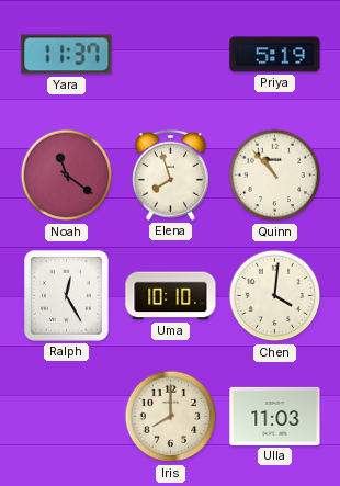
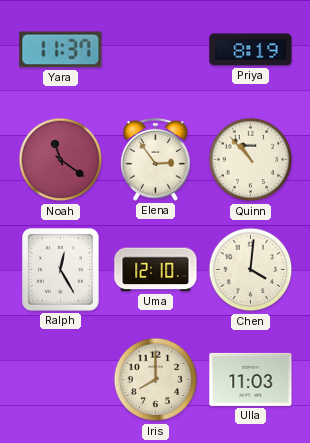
Priya: 5:19 -> 8:19
Elena: 7:57 -> 2:54
Uma: 10:10 -> 12:10
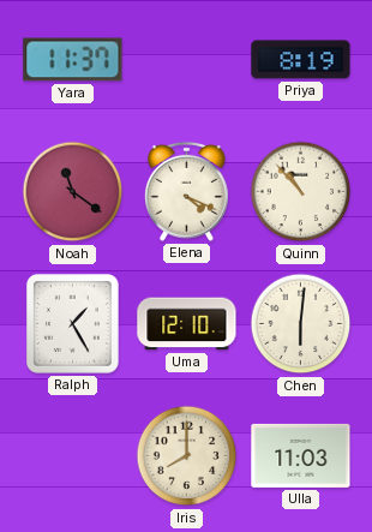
Elena: 2:54 -> 4:19
Ralph: 12:25 -> 1:25
Chen: 4:01 -> 6:01
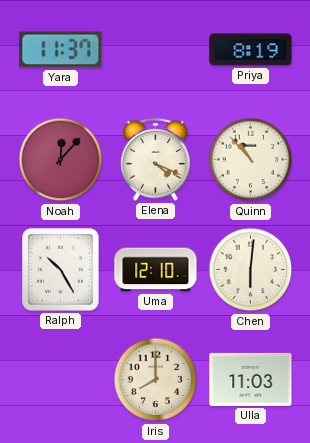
Noah: 11:21 -> 12:07
Ralph: 1:25 -> 10:25
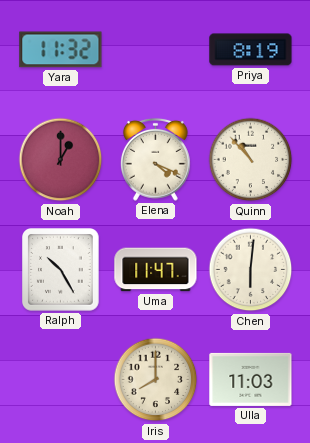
Yara: 11:37 -> 11:32
Noah: 12:07 -> 1:00
Uma: 12:10 -> 11:47
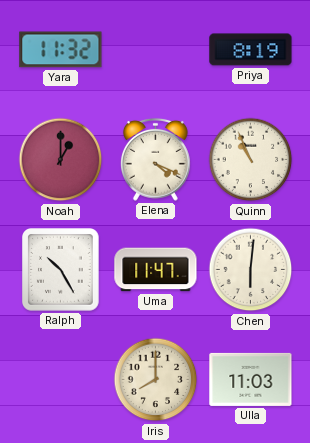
Quinn: 10:53 -> 10:56
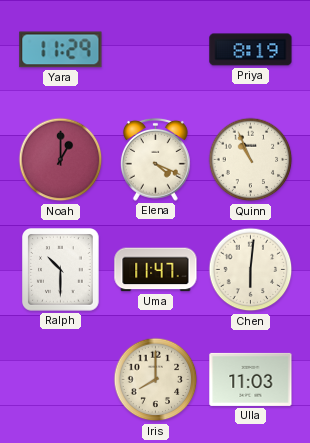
Yara: 11:32 -> 11:29
Ralph: 10:25 -> 10:30
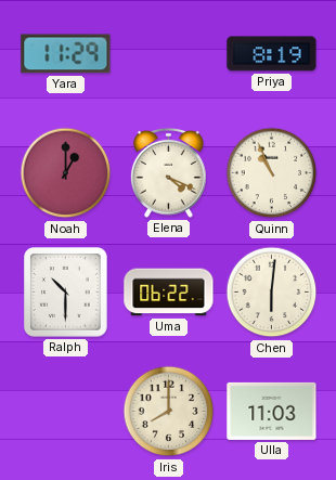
Uma: 11:47 -> 06:22
